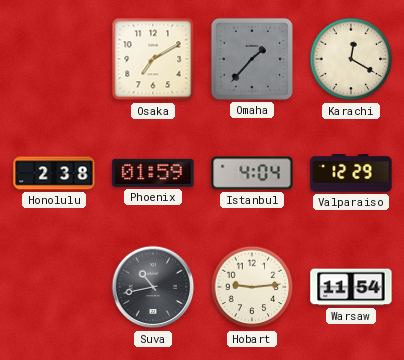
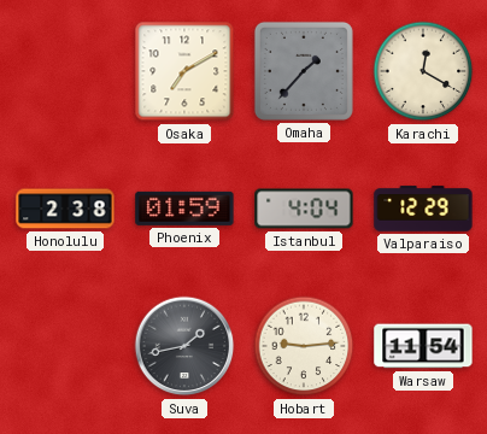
Suva: 10:43 -> 1:43
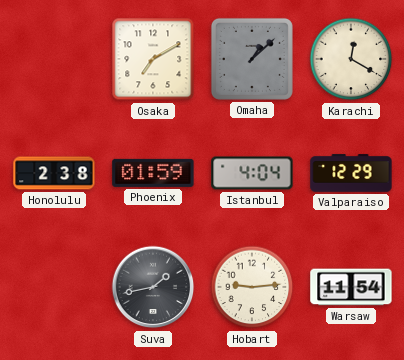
Omaha: 1:37 -> 1:08
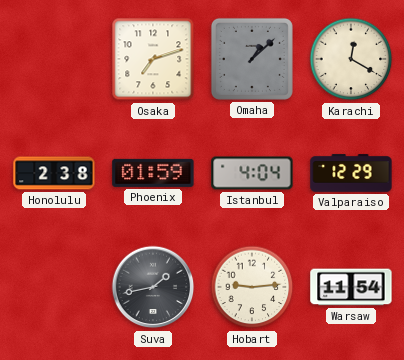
Osaka: 7:10 -> 7:12
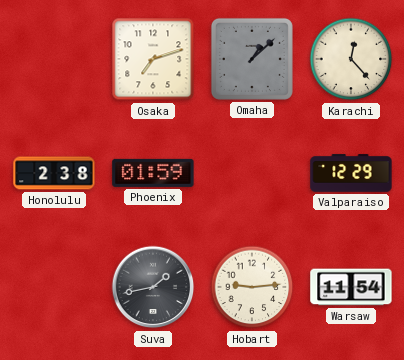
Karachi: 12:20 -> 12:23
Istanbul: 4:04 -> none
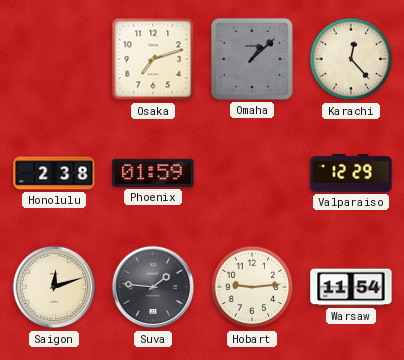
Saigon: none -> 12:12
Suva: 1:43 -> 1:46
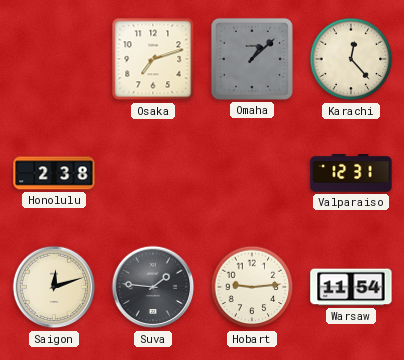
Phoenix: 01:59 -> none
Valparaiso: 12:29 -> 12:31
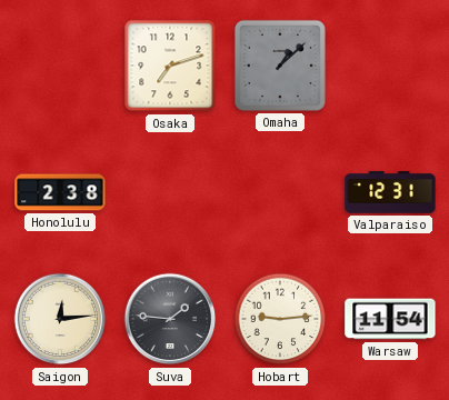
Karachi: 12:23 -> none
Saigon: 12:12 -> 12:14
